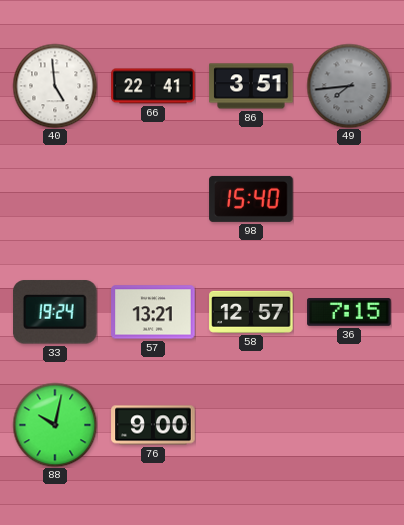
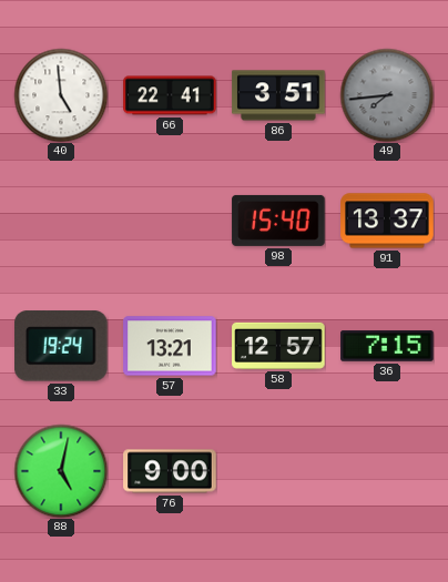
91: none -> 13:37
88: 10:02 -> 5:02
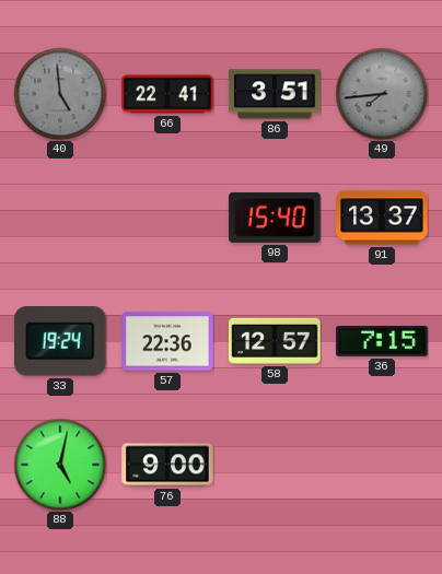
40 dial: white -> grey
57: 13:21 -> 22:36
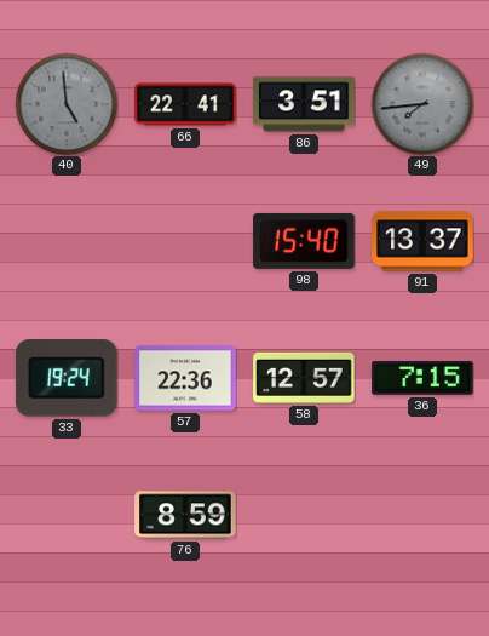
88: 5:02 -> none
76: 9:00 -> 8:59
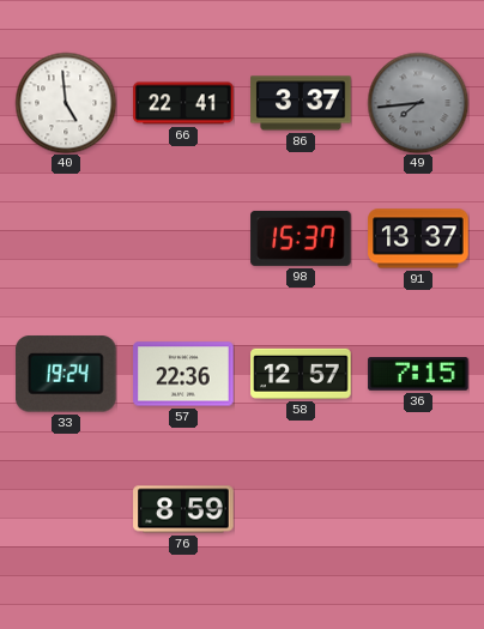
40 dial: grey -> white
86: 3:51 -> 3:37
98: 15:40 -> 15:37
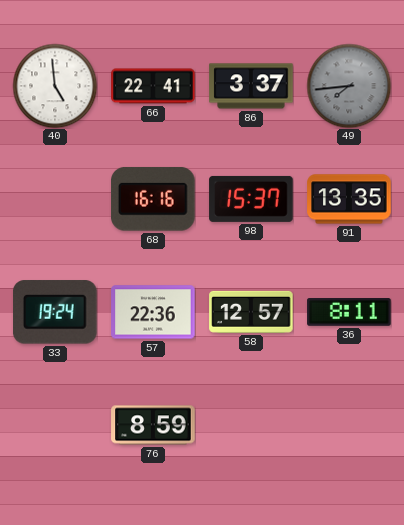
68: none -> 16:16
91: 13:37 -> 13:35
36: 7:15 -> 8:11
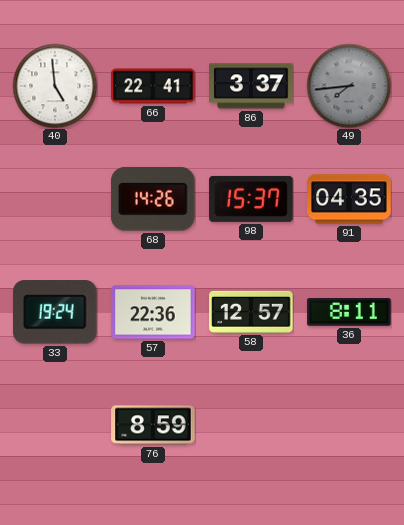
68: 16:16 -> 14:26
91: 13:35 -> 04:35
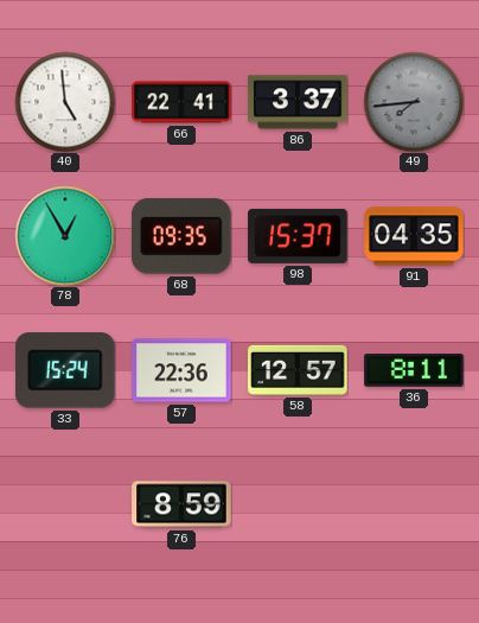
78: none -> 12:55
68: 14:26 -> 09:35
33: 19:24 -> 15:24
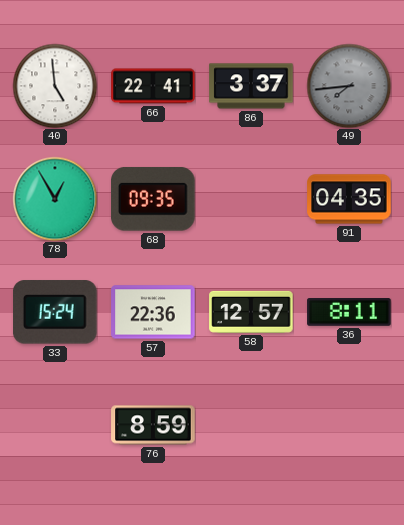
98: 15:37 -> none
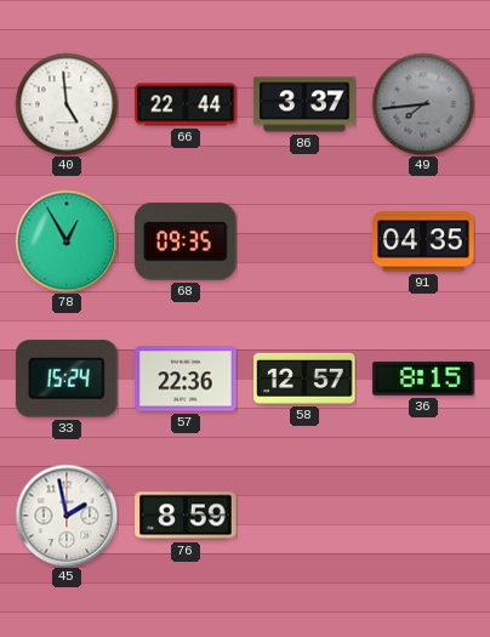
66: 22:41 -> 22:44
36: 8:11 -> 8:15
45: none -> 1:58
